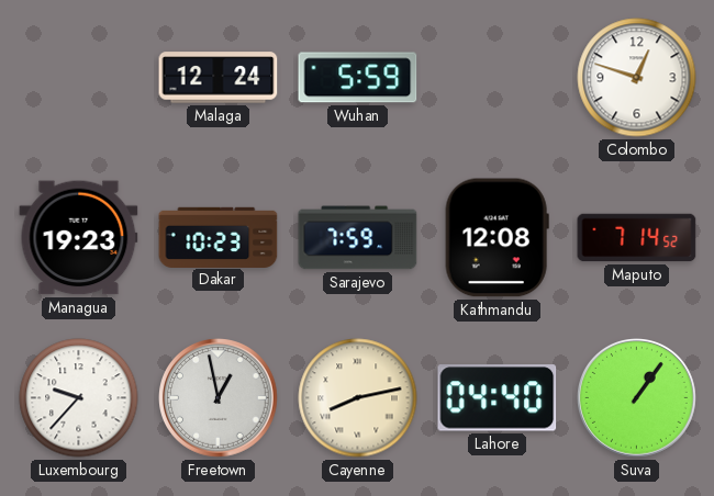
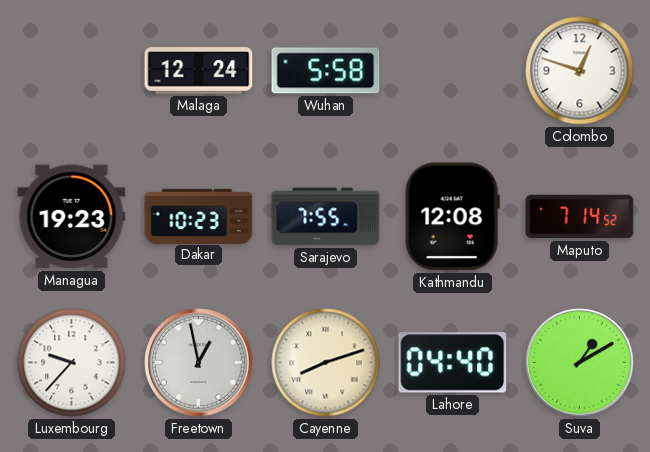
Wuhan: 5:59 -> 5:58
Sarajevo: 7:59 -> 7:55
Cayenne: 8:13 -> 8:12
Suva: 1:06 -> 1:10
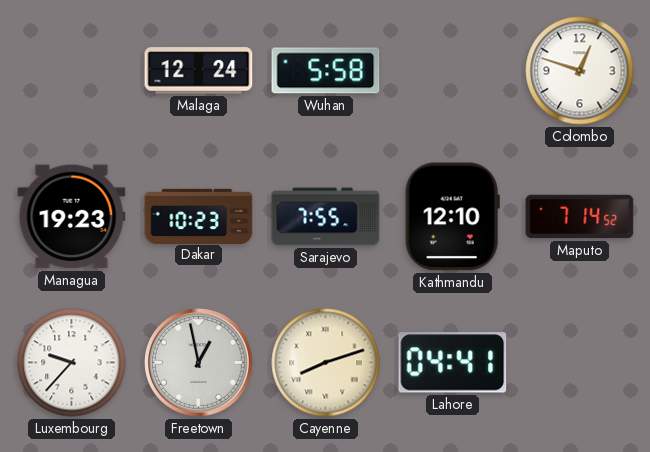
Kathmandu: 12:08 -> 12:10
Lahore: 04:40 -> 04:41
Suva: 1:10 -> none
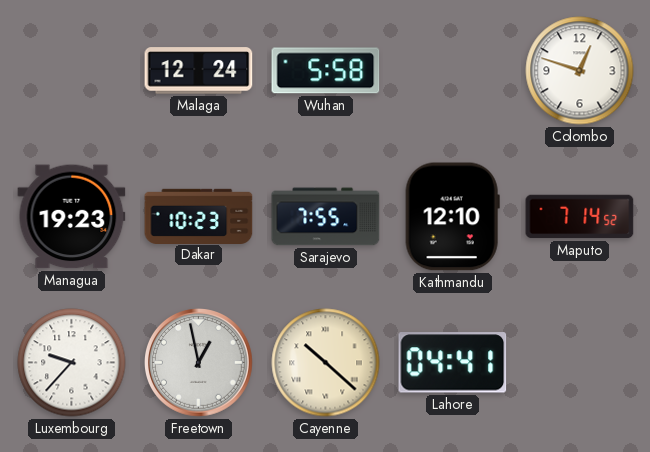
Cayenne: 8:12 -> 10:22
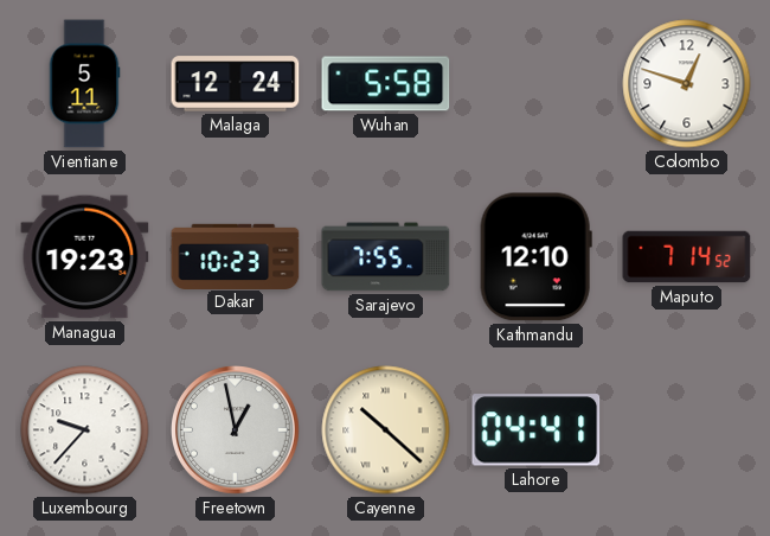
Vientiane: none -> 5:11
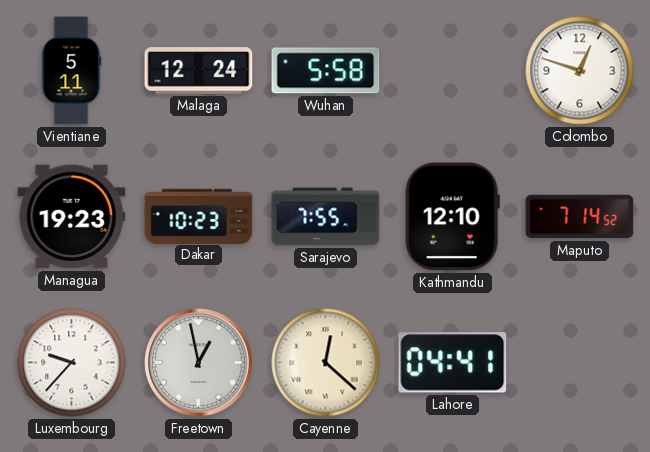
Cayenne: 10:22 -> 12:22
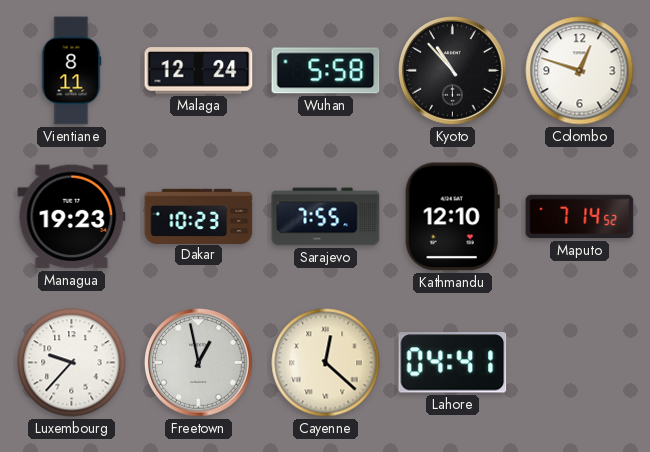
Vientiane: 5:11 -> 8:11
Kyoto: none -> 10:53
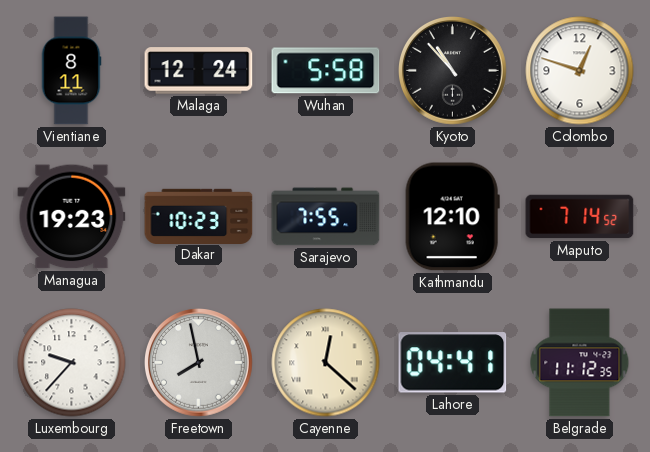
Freetown: 12:58 -> 7:58
Belgrade: none -> 11:12
